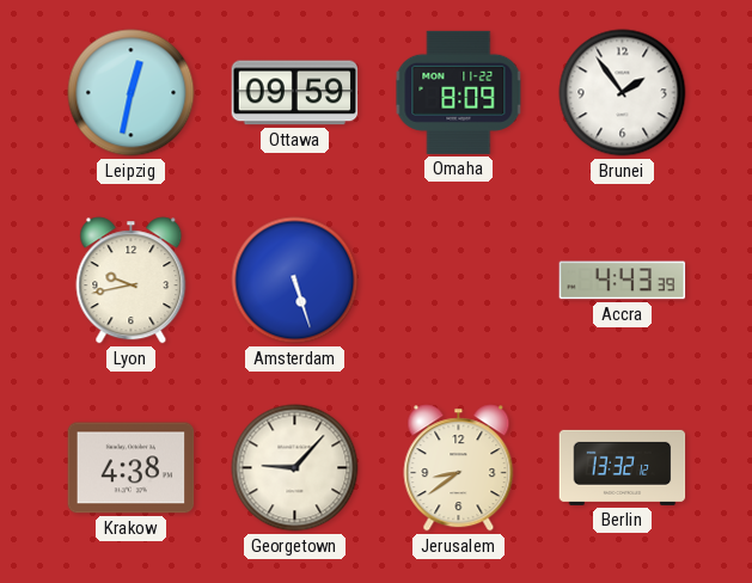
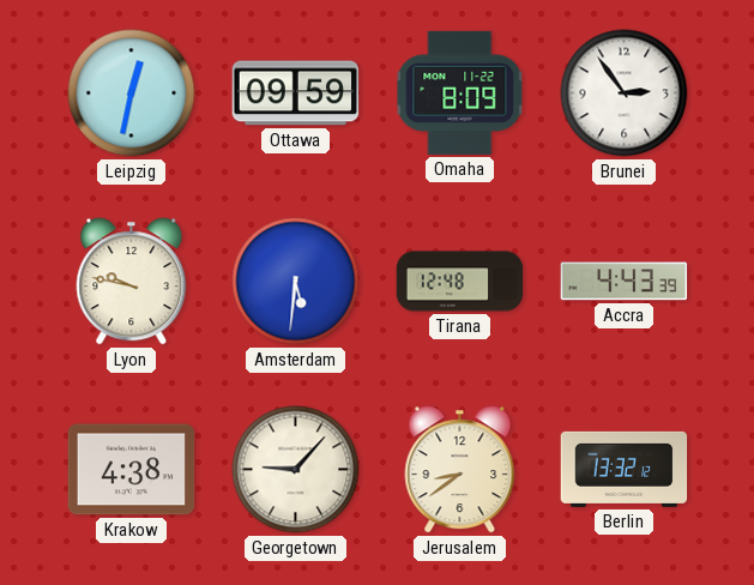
Brunei: 1:54 -> 2:54
Lyon: 9:43 -> 9:47
Amsterdam: 5:27 -> 5:31
Tirana: none -> 12:48
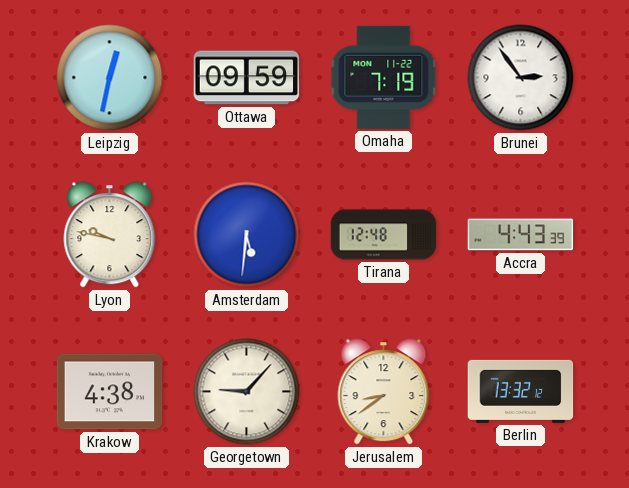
Omaha: 8:09 -> 7:19
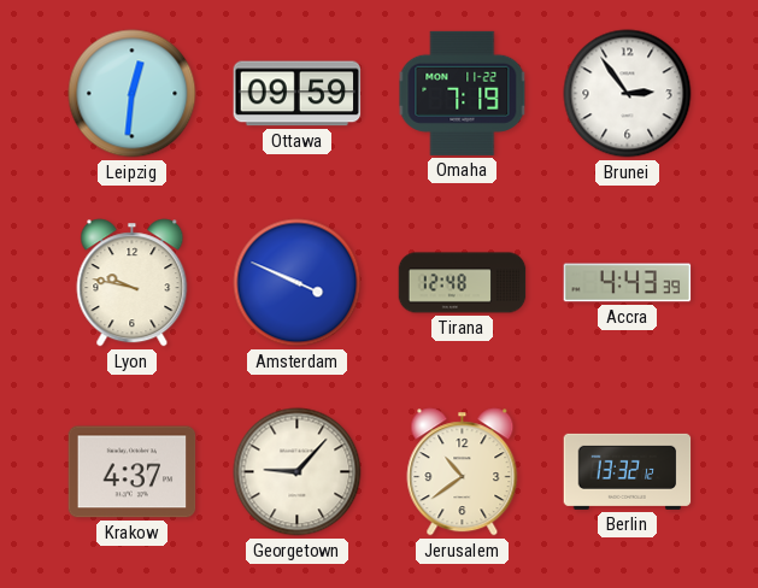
Leipzig: 12:32 -> 12:31
Amsterdam: 5:31 -> 3:49
Krakow: 4:38 -> 4:37
Jerusalem: 8:39 -> 10:39
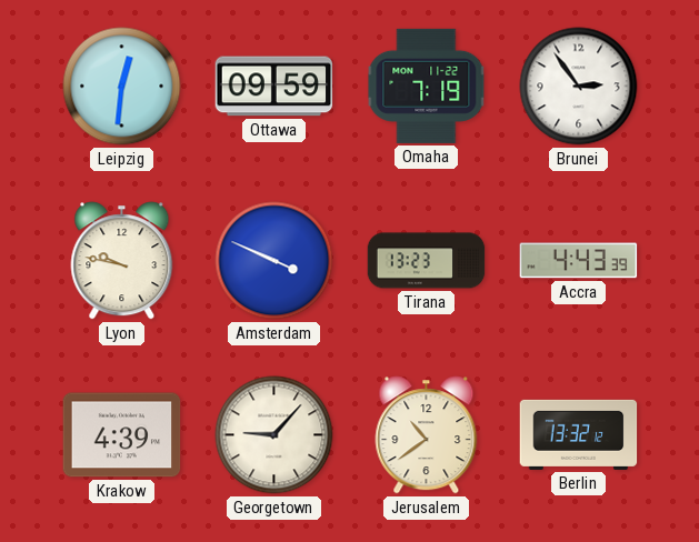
Tirana: 12:48 -> 13:23
Krakow: 4:37 -> 4:39
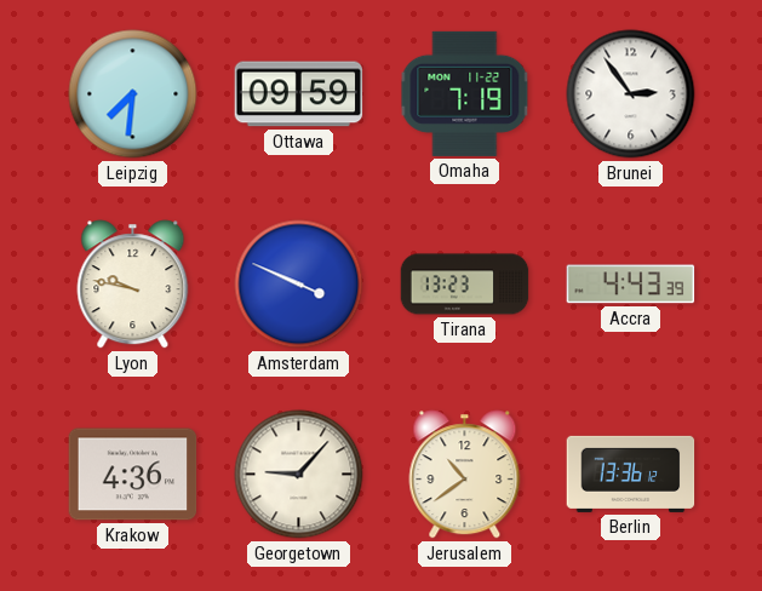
Leipzig: 12:31 -> 7:31
Krakow: 4:39 -> 4:36
Berlin: 13:32 -> 13:36
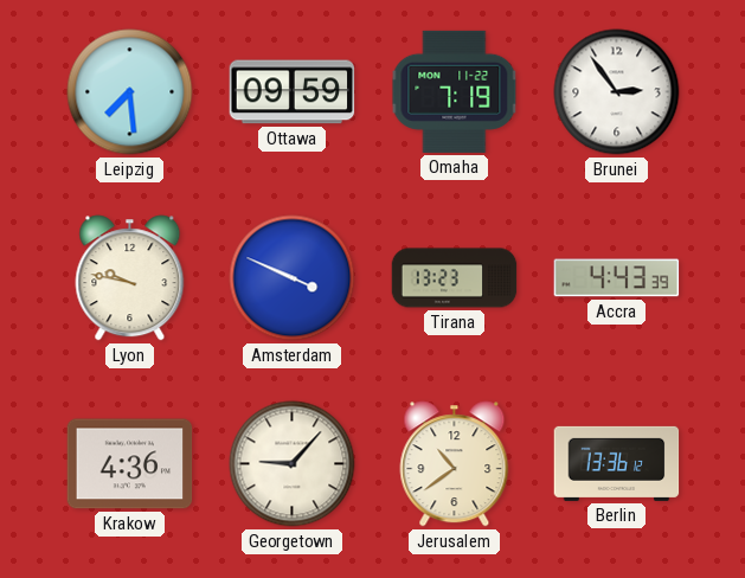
Leipzig: 7:31 -> 7:29
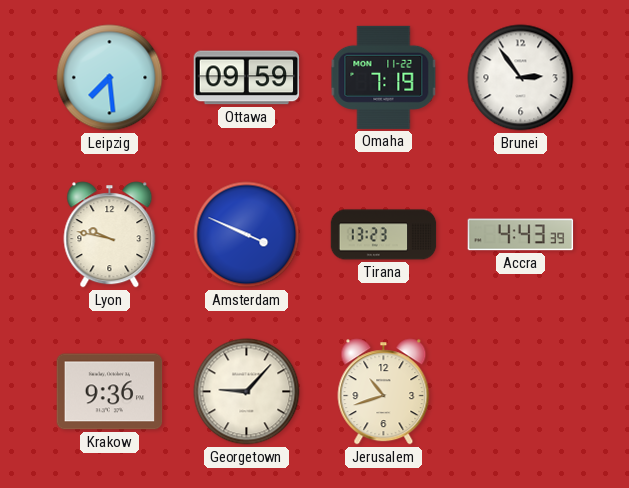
Krakow: 4:36 -> 9:36
Jerusalem: 10:39 -> 10:42
Berlin: 13:36 -> none
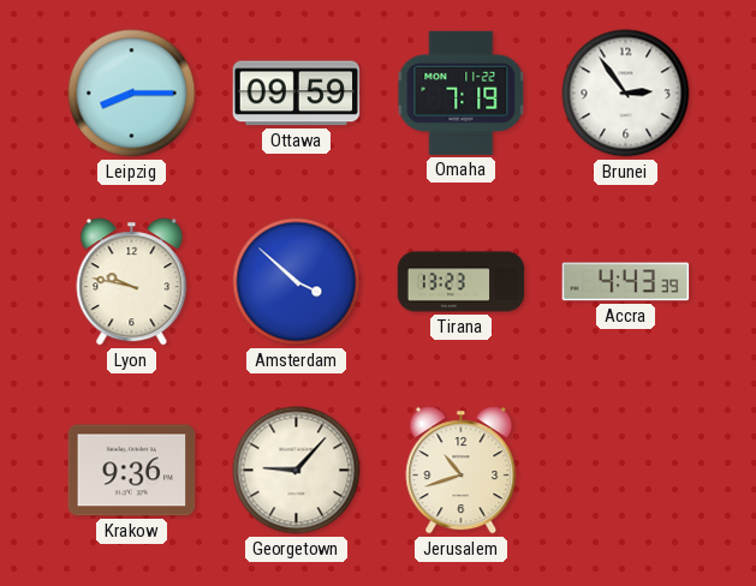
Leipzig: 7:29 -> 8:15
Amsterdam: 3:49 -> 3:52
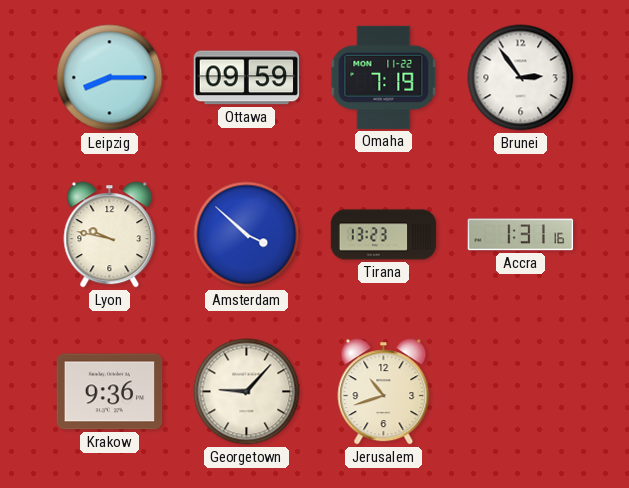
Accra: 4:43 -> 1:31
